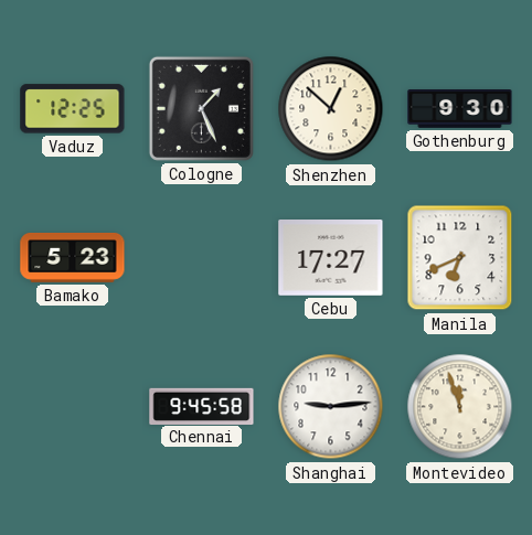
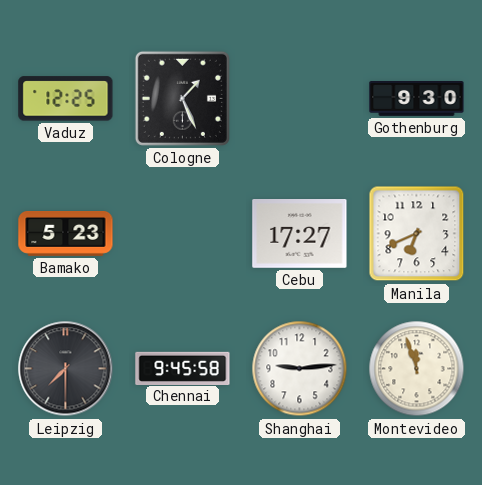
Shenzhen: 12:52 -> none
Leipzig: none -> 7:30
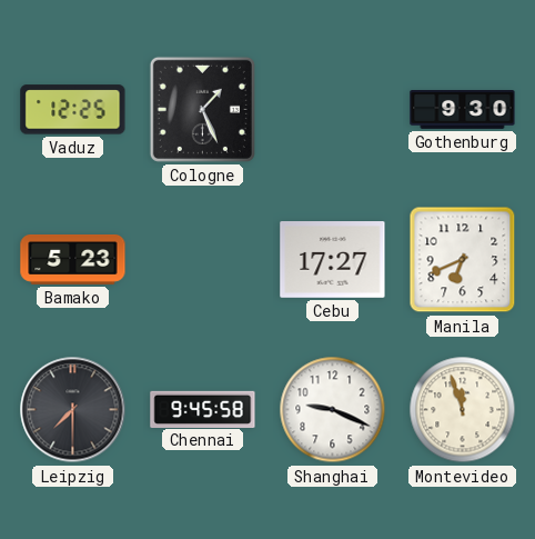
Shanghai: 9:14 -> 9:19
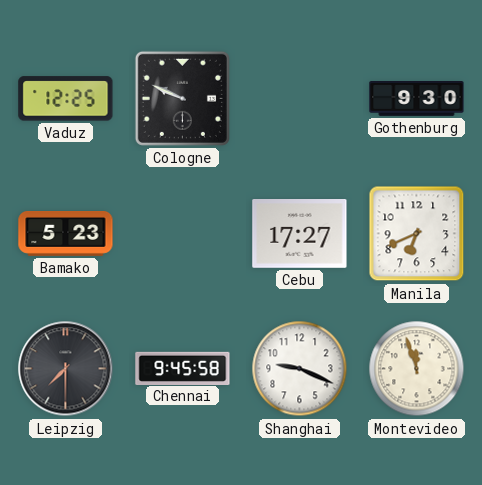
Cologne: 1:26 -> 9:49
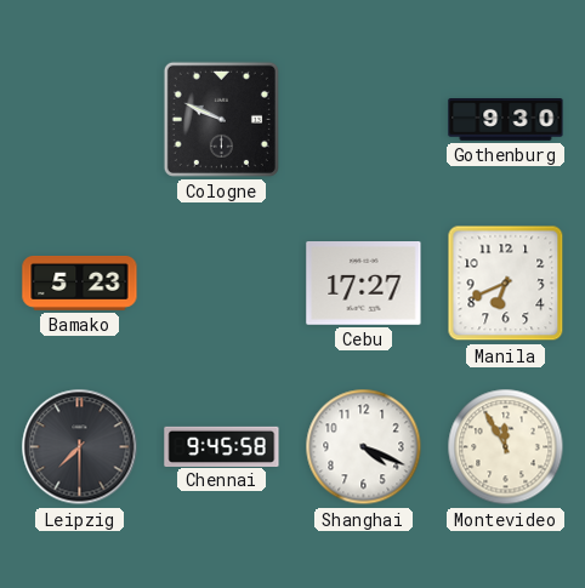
Vaduz: 12:25 -> none
Shanghai: 9:19 -> 4:19
Montevideo: 11:57 -> 11:55
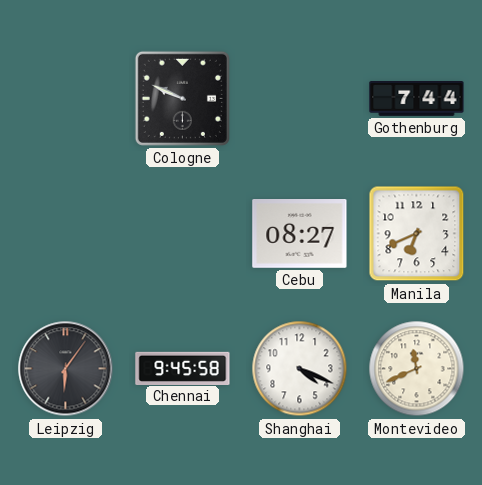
Gothenburg: 9:30 -> 7:44
Bamako: 5:23 -> none
Cebu: 17:27 -> 08:27
Leipzig: 7:30 -> 6:06
Montevideo: 11:55 -> 11:41
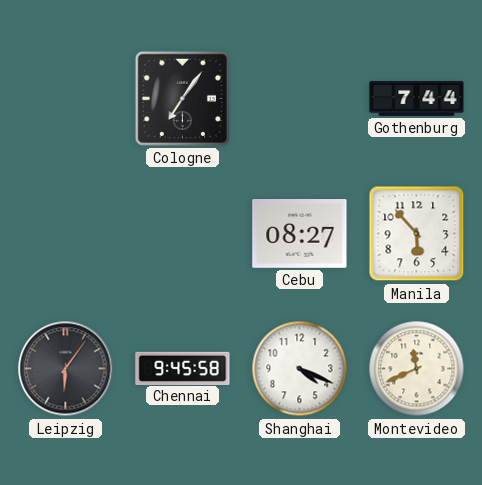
Cologne: 9:49 -> 7:06
Manila: 6:41 -> 5:53
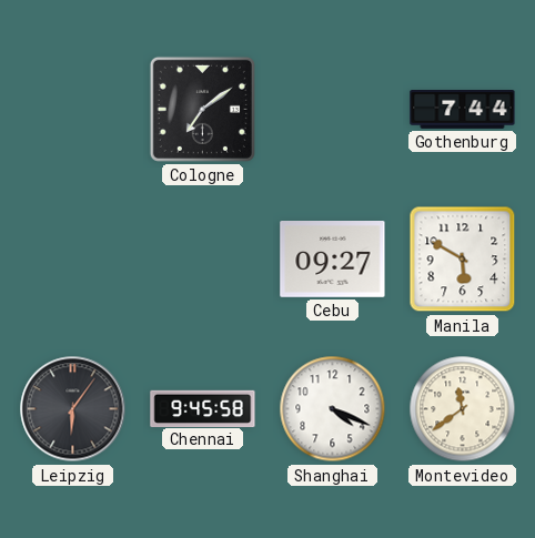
Cologne: 7:06 -> 7:09
Cebu: 08:27 -> 09:27
Manila: 5:53 -> 5:50
Montevideo: 11:41 -> 11:39
